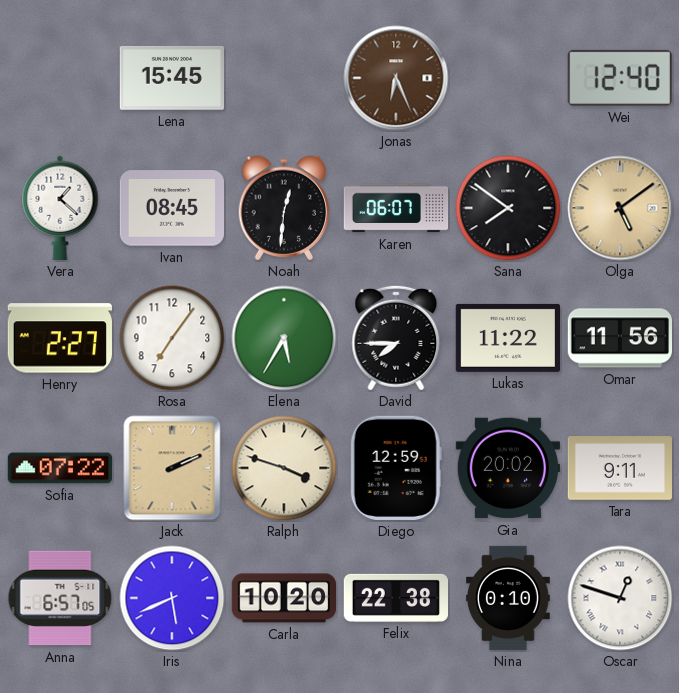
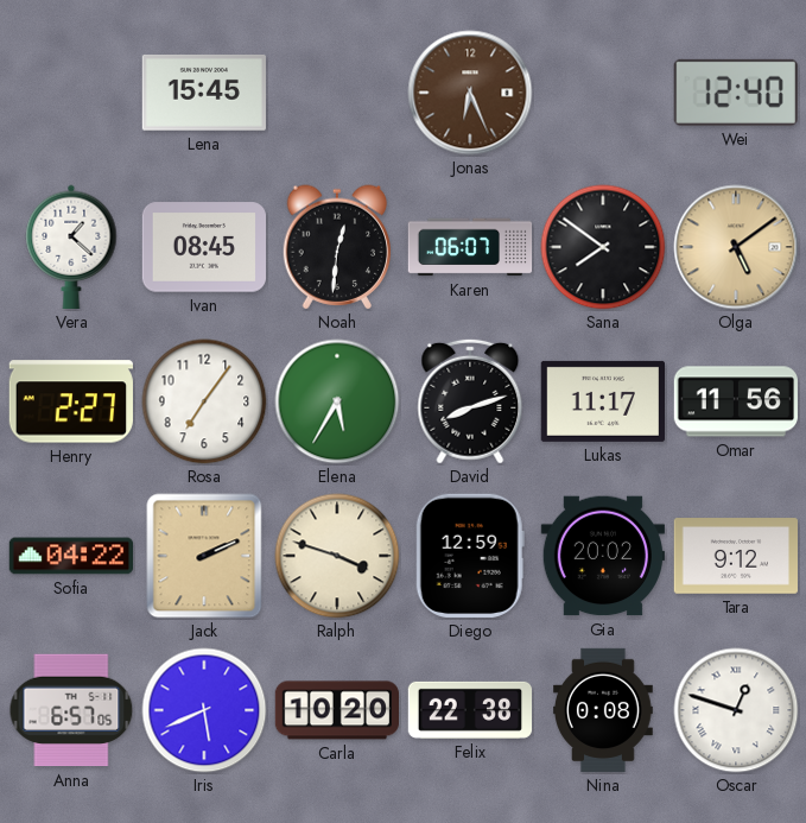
David: 7:45 -> 8:12
Lukas: 11:22 -> 11:17
Sofia: 07:22 -> 04:22
Tara: 9:11 -> 9:12
Nina: 0:10 -> 0:08
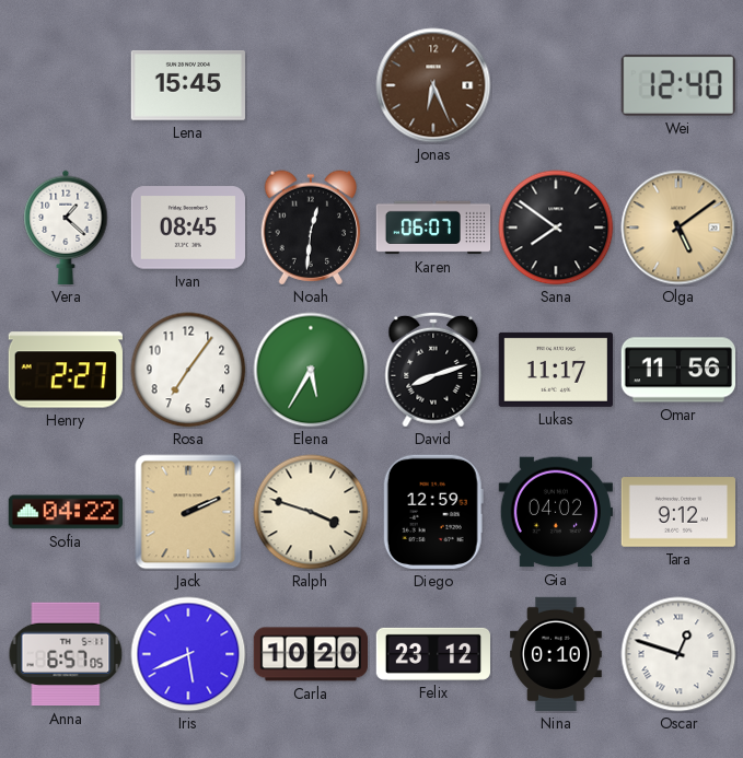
Gia: 20:02 -> 04:02
Felix: 22:38 -> 23:12
Nina: 0:08 -> 0:10
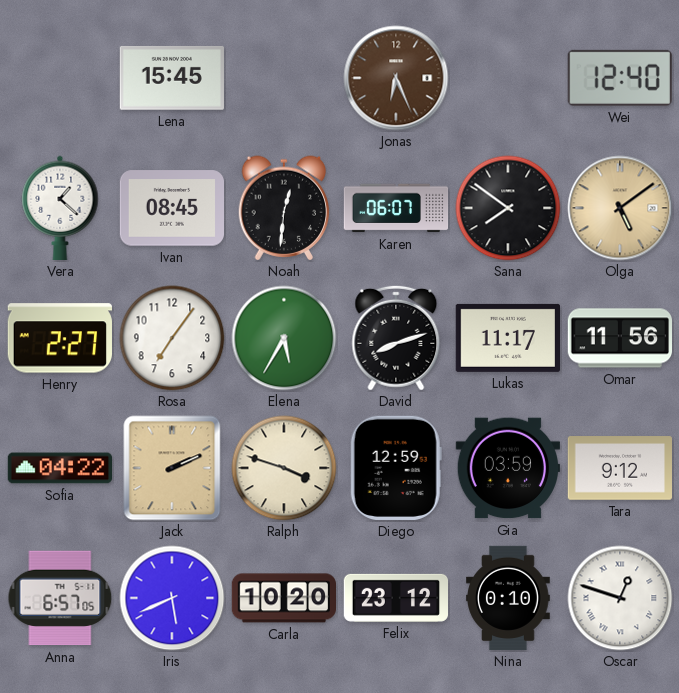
Gia: 04:02 -> 03:59
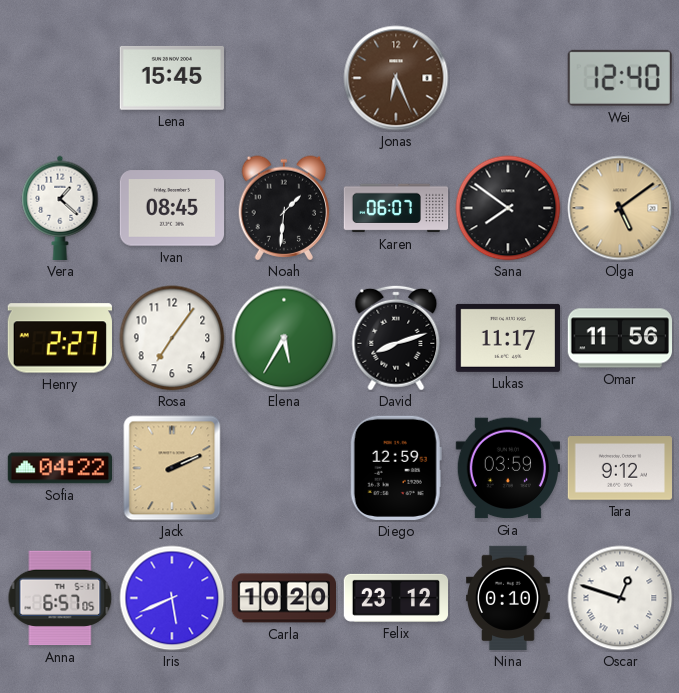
Noah: 12:31 -> 1:31
Ralph: 3:48 -> none
